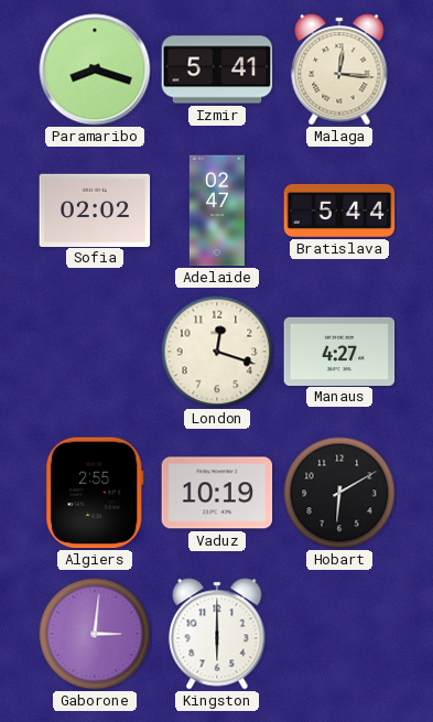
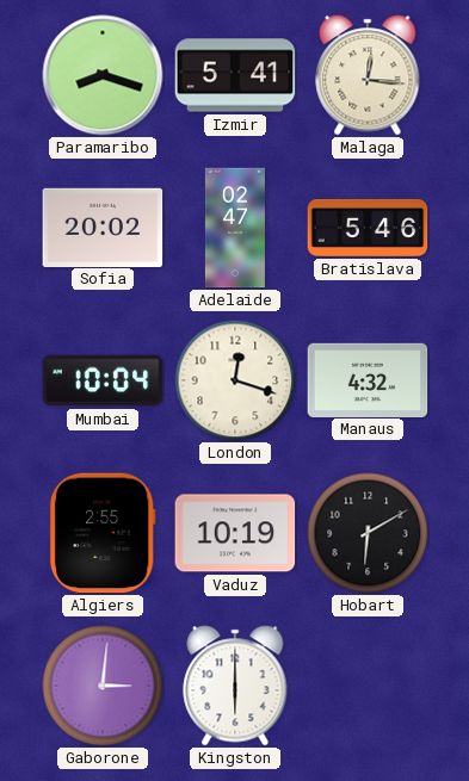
Sofia: 02:02 -> 20:02
Bratislava: 5:44 -> 5:46
Mumbai: none -> 10:04
Manaus: 4:27 -> 4:32
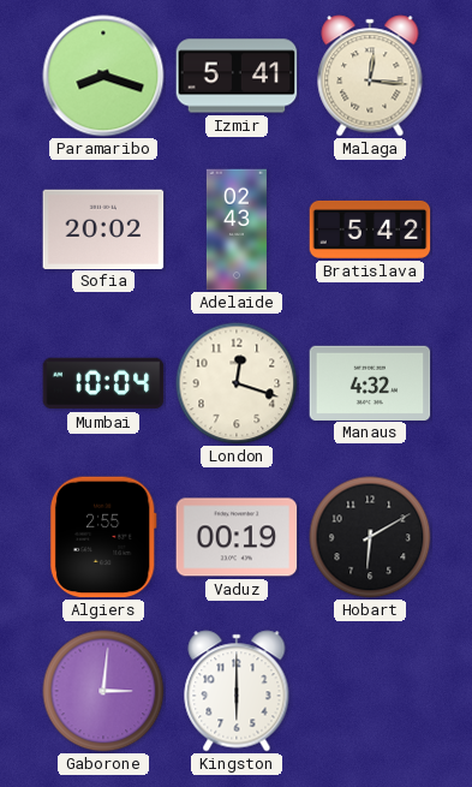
Adelaide: 02:47 -> 02:43
Bratislava: 5:46 -> 5:42
Vaduz: 10:19 -> 00:19
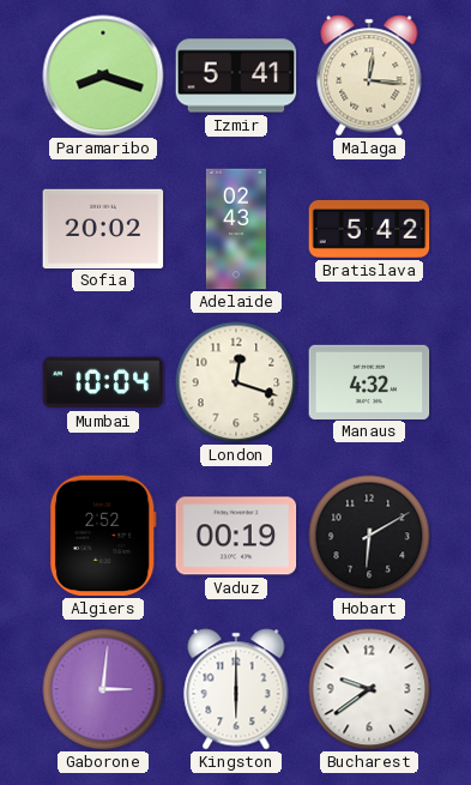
Algiers: 2:55 -> 2:52
Bucharest: none -> 9:39
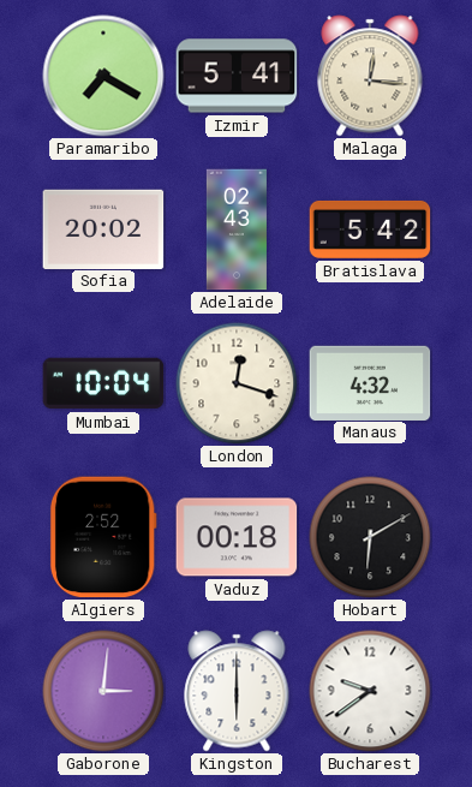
Paramaribo: 8:18 -> 7:20
Vaduz: 00:19 -> 00:18
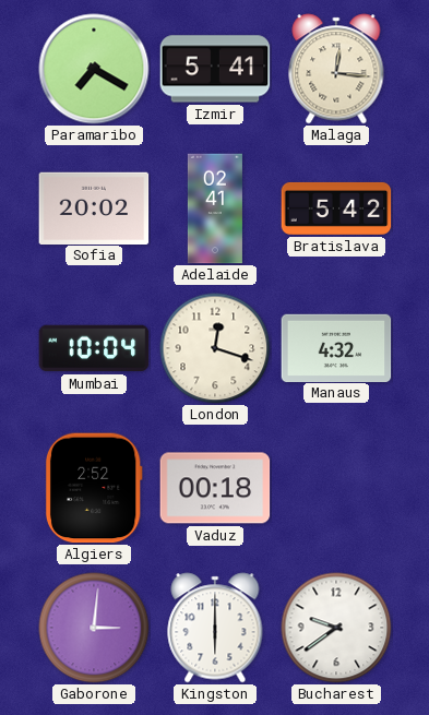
Adelaide: 02:43 -> 02:41
Hobart: 6:10 -> none
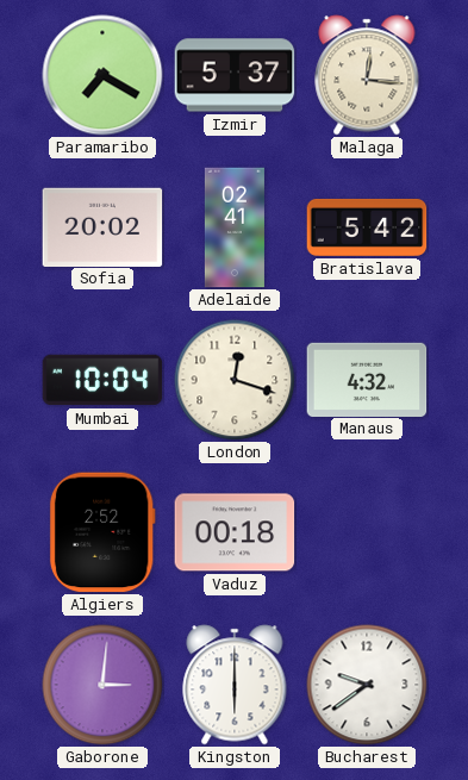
Izmir: 5:41 -> 5:37
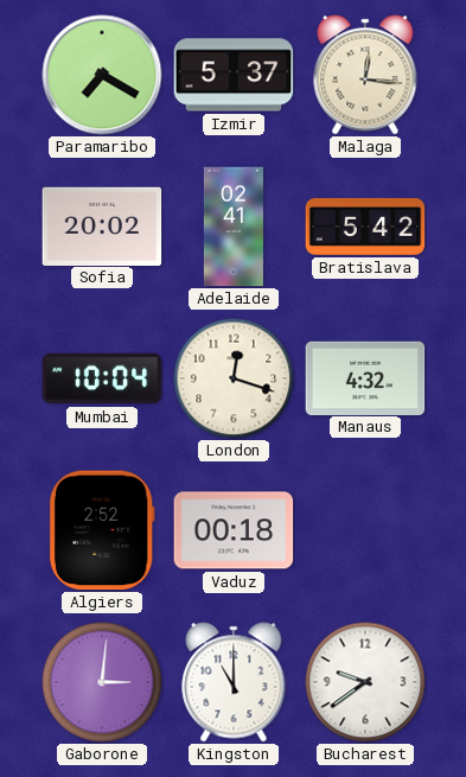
Kingston: 6:00 -> 11:00
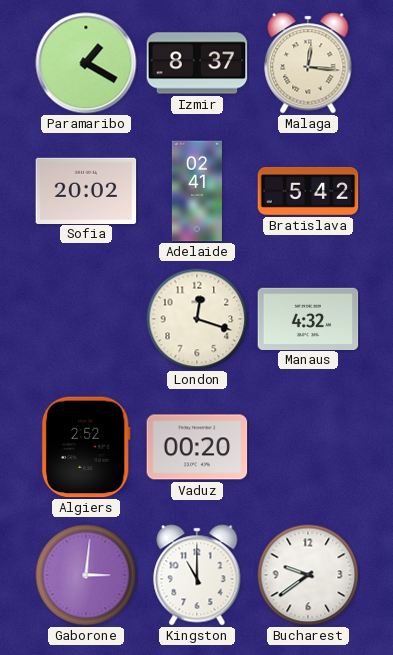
Paramaribo: 7:20 -> 1:20
Izmir: 5:37 -> 8:37
Mumbai: 10:04 -> none
Vaduz: 00:18 -> 00:20
